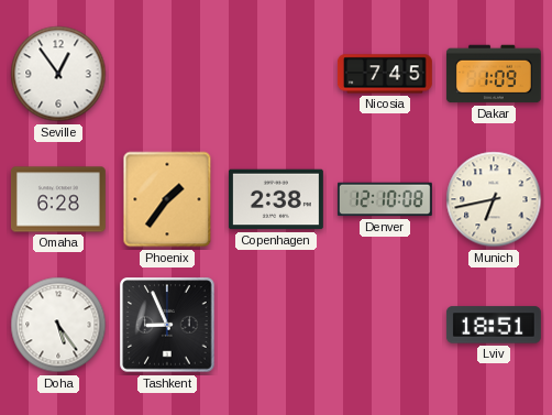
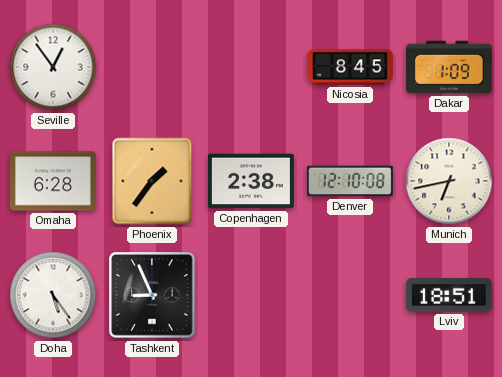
Nicosia: 7:45 -> 8:45
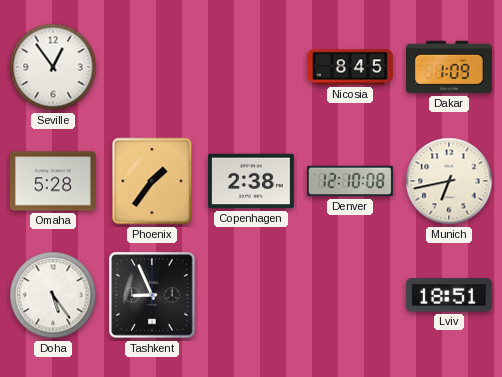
Omaha: 6:28 -> 5:28
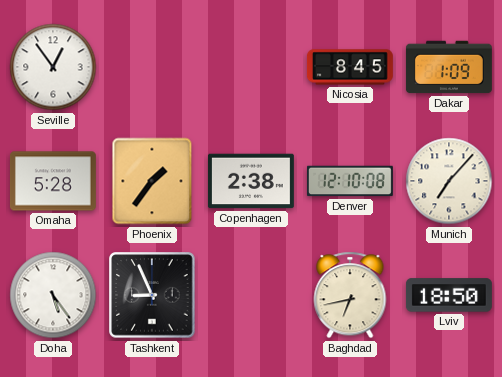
Munich: 6:43 -> 7:07
Baghdad: none -> 6:43
Lviv: 18:51 -> 18:50
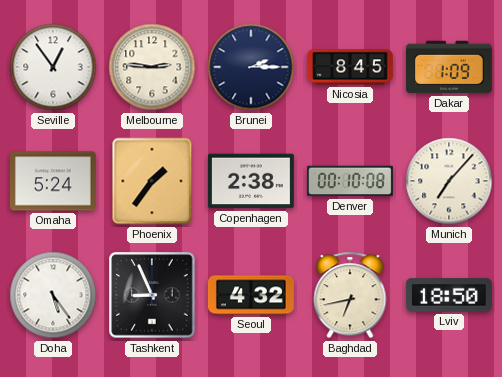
Melbourne: none -> 2:46
Brunei: none -> 2:15
Omaha: 5:28 -> 5:24
Denver: 12:10 -> 00:10
Seoul: none -> 4:32
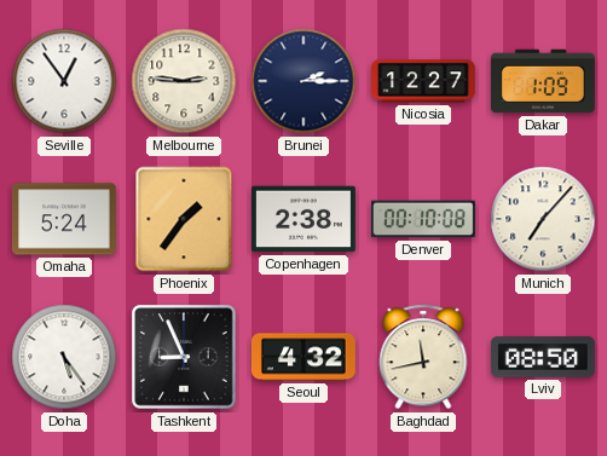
Nicosia: 8:45 -> 12:27
Baghdad: 6:43 -> 11:43
Lviv: 18:50 -> 08:50
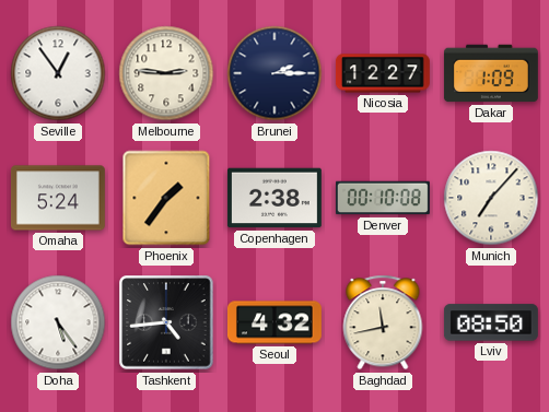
Tashkent: 8:56 -> 4:44
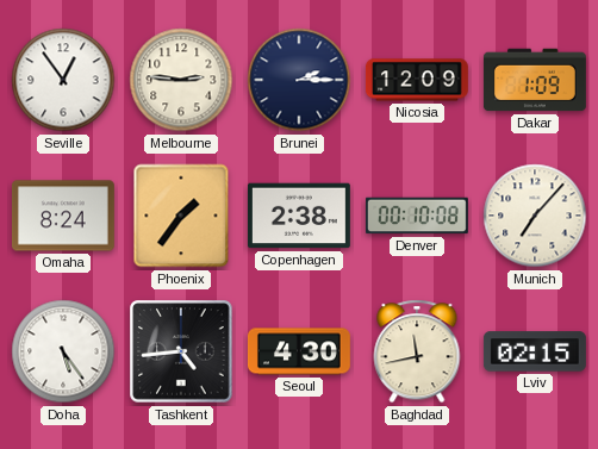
Nicosia: 12:27 -> 12:09
Omaha: 5:24 -> 8:24
Seoul: 4:32 -> 4:30
Lviv: 08:50 -> 02:15
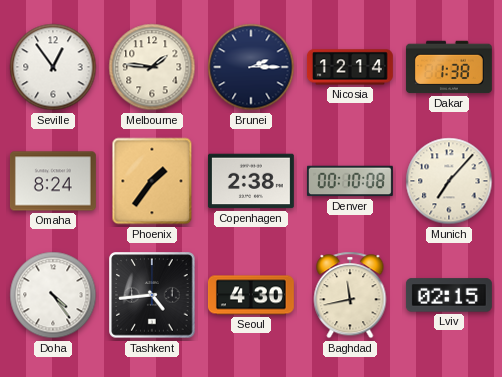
Melbourne: 2:46 -> 1:46
Nicosia: 12:09 -> 12:14
Dakar: 1:09 -> 1:38
Doha: 5:24 -> 4:24
